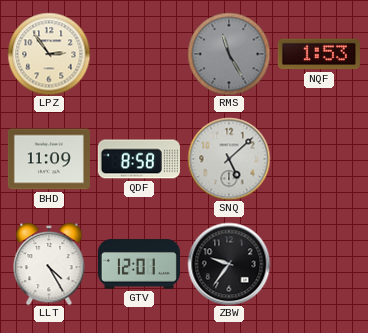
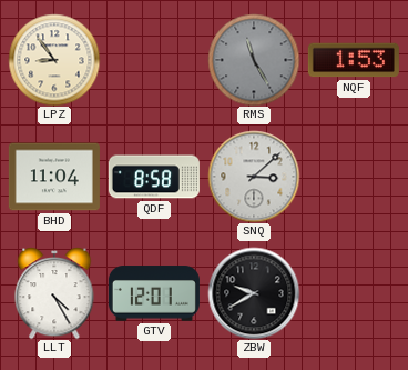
LPZ: 2:54 -> 8:54
BHD: 11:09 -> 11:04
SNQ: 5:08 -> 3:08
ZBW: 9:36 -> 9:40
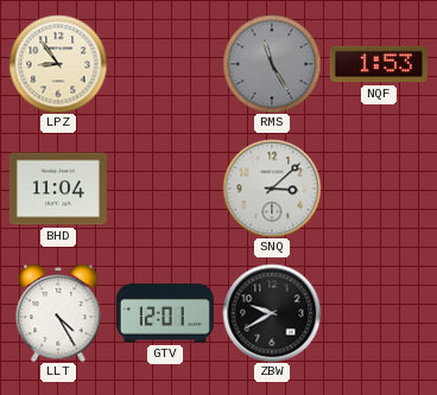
QDF: 8:58 -> none
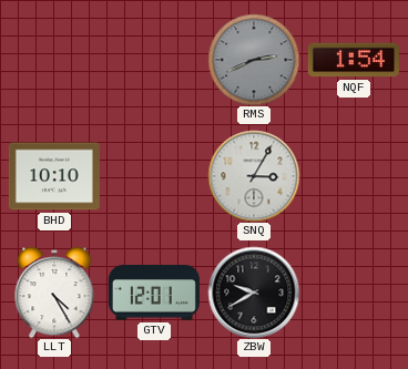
LPZ: 8:54 -> none
RMS: 11:25 -> 2:41
NQF: 1:53 -> 1:54
BHD: 11:04 -> 10:10
SNQ: 3:08 -> 3:05
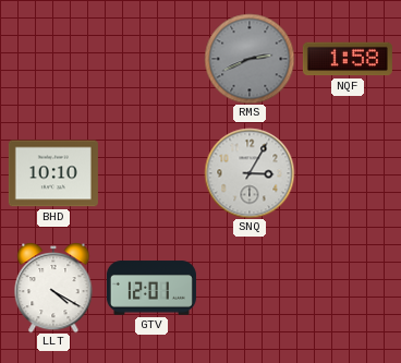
NQF: 1:54 -> 1:58
LLT: 4:25 -> 4:20
ZBW: 9:40 -> none
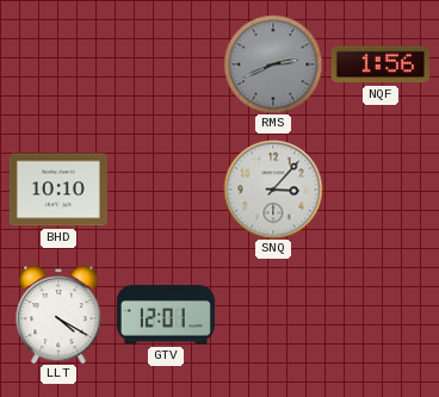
NQF: 1:58 -> 1:56
SNQ: 3:05 -> 3:07
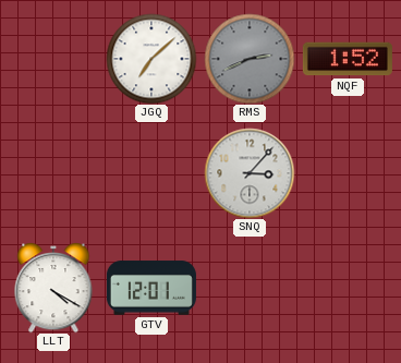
JGQ: none -> 7:08
NQF: 1:56 -> 1:52
BHD: 10:10 -> none
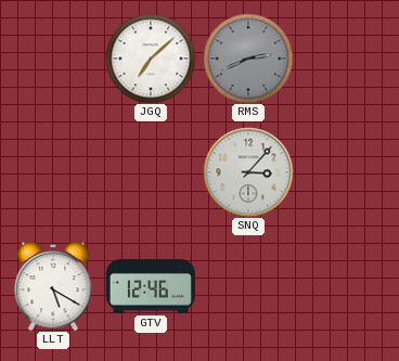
NQF: 1:52 -> none
LLT: 4:20 -> 5:20
GTV: 12:01 -> 12:46
